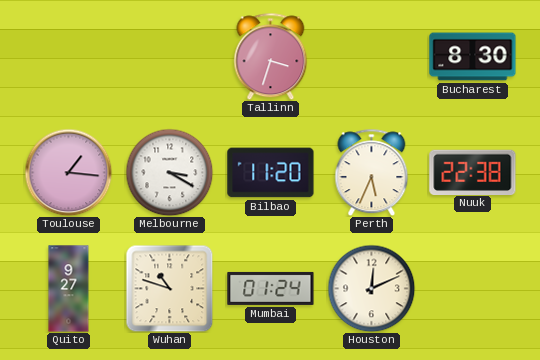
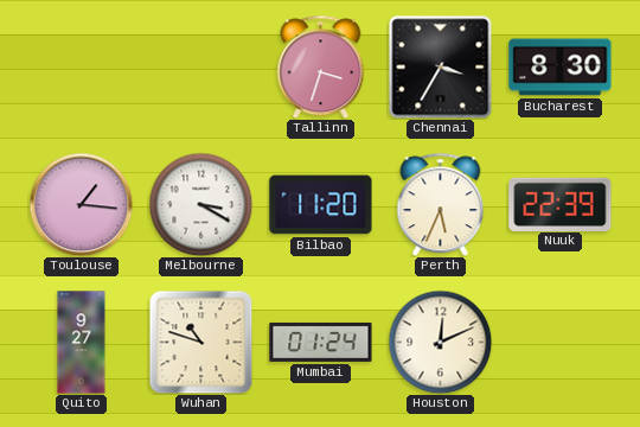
Chennai: none -> 3:35
Nuuk: 22:38 -> 22:39
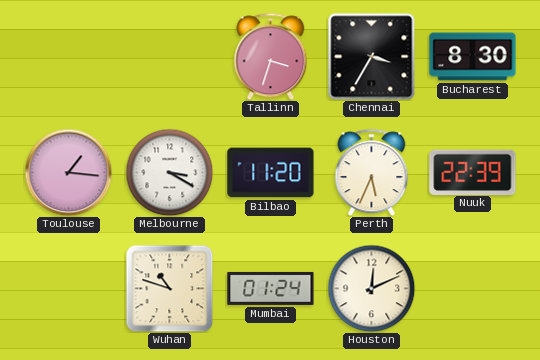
Quito: 9:27 -> none
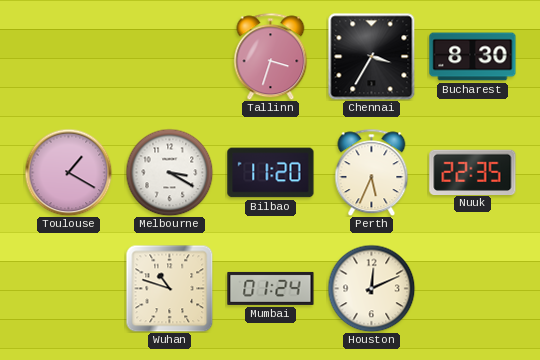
Toulouse: 1:16 -> 1:20
Nuuk: 22:39 -> 22:35
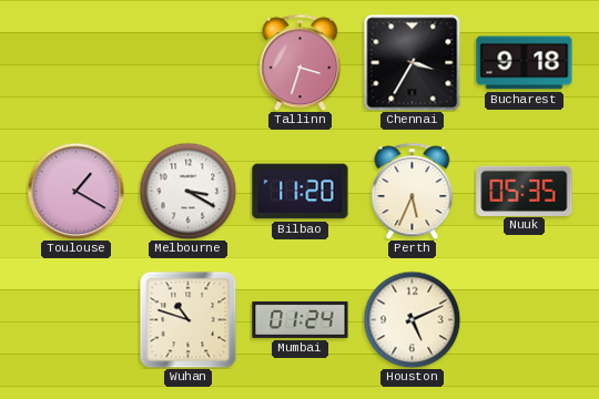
Bucharest: 8:30 -> 9:18
Nuuk: 22:35 -> 05:35
Houston: 12:11 -> 5:11
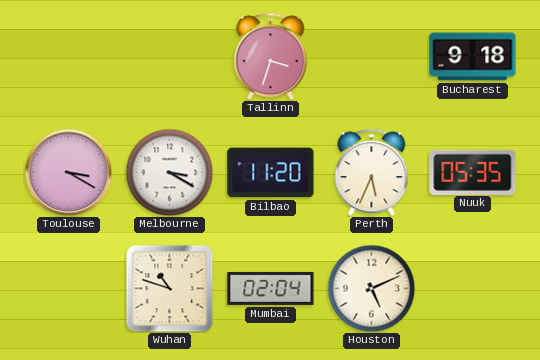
Chennai: 3:35 -> none
Toulouse: 1:20 -> 3:20
Mumbai: 01:24 -> 02:04
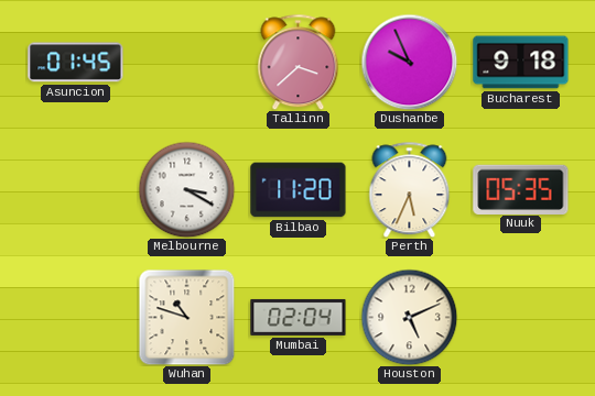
Asuncion: none -> 01:45
Tallinn: 3:33 -> 3:38
Dushanbe: none -> 9:56
Toulouse: 3:20 -> none
